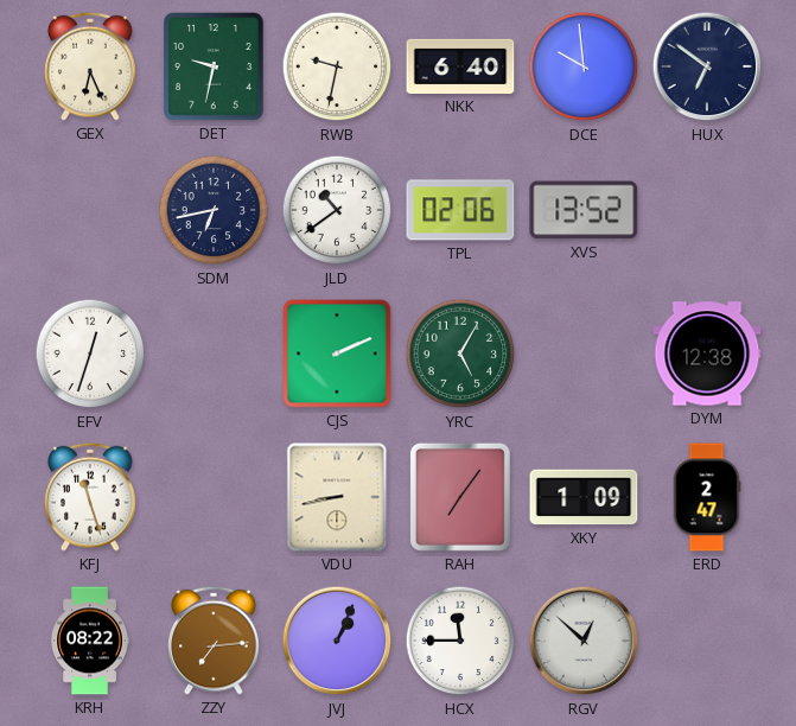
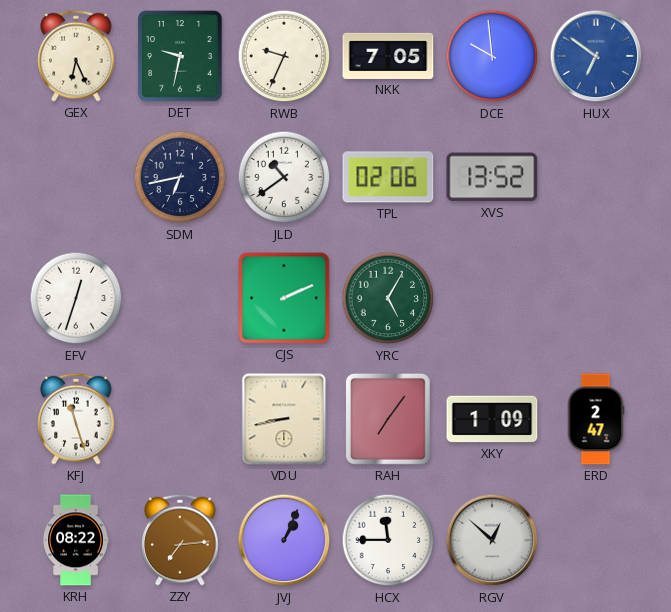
RWB: 9:32 -> 9:34
NKK: 6:40 -> 7:05
HUX dial: navy -> blue
DYM: 12:38 -> none
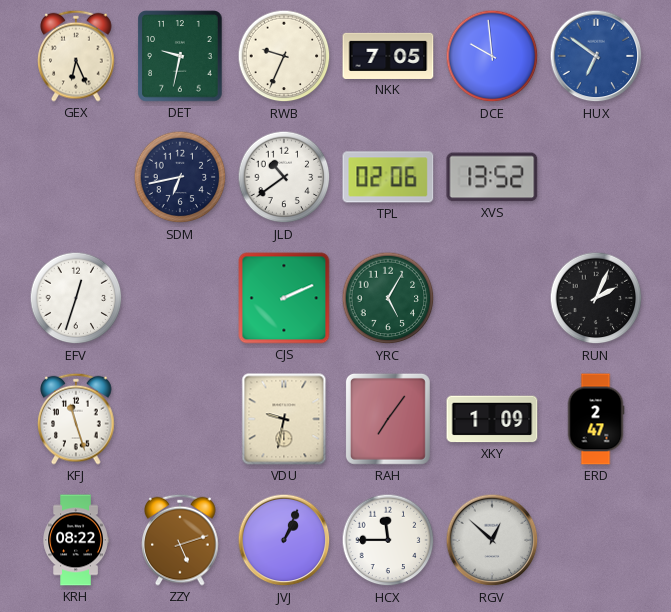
RUN: none -> 2:04
VDU: 8:43 -> 9:32
ZZY: 7:14 -> 5:12
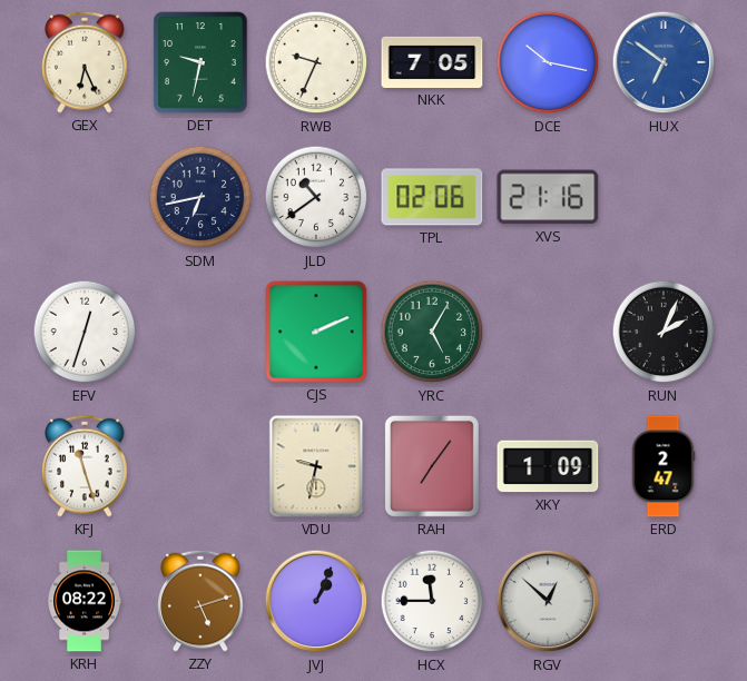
DCE: 9:59 -> 10:17
XVS: 13:52 -> 21:16
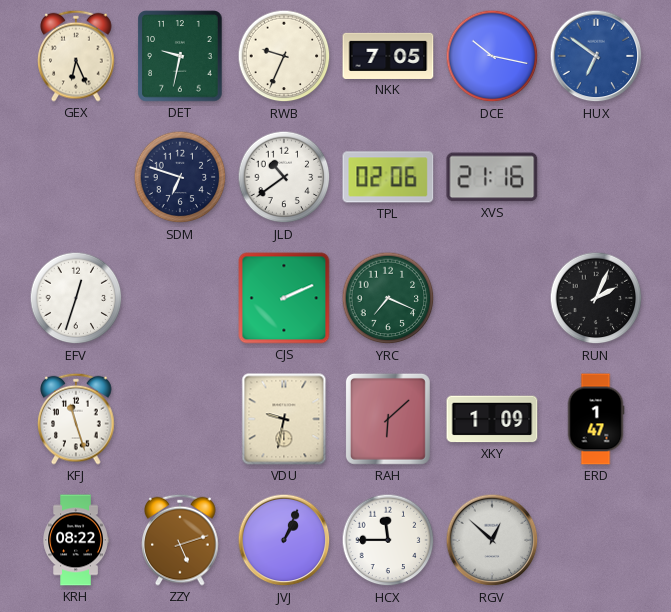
SDM: 6:43 -> 6:48
YRC: 5:05 -> 7:19
RAH: 7:06 -> 6:08
ERD: 2:47 -> 1:47
